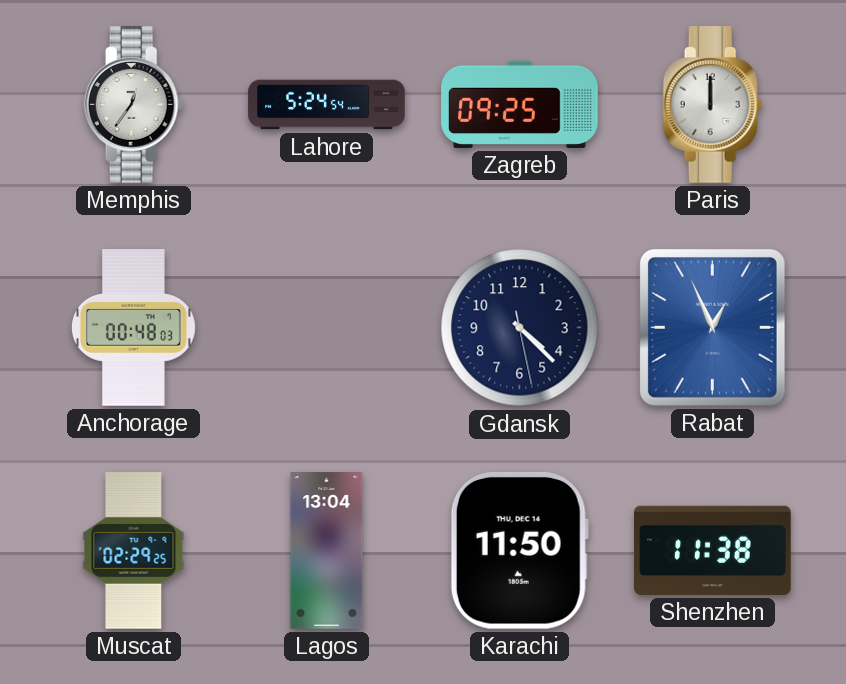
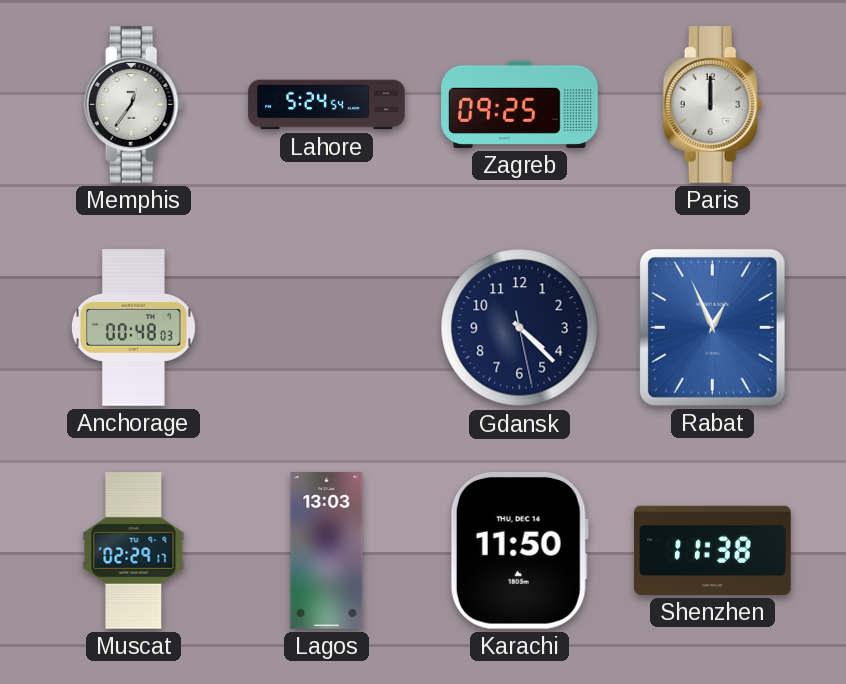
Muscat: 02:29:25 -> 02:29:17
Lagos: 13:04 -> 13:03
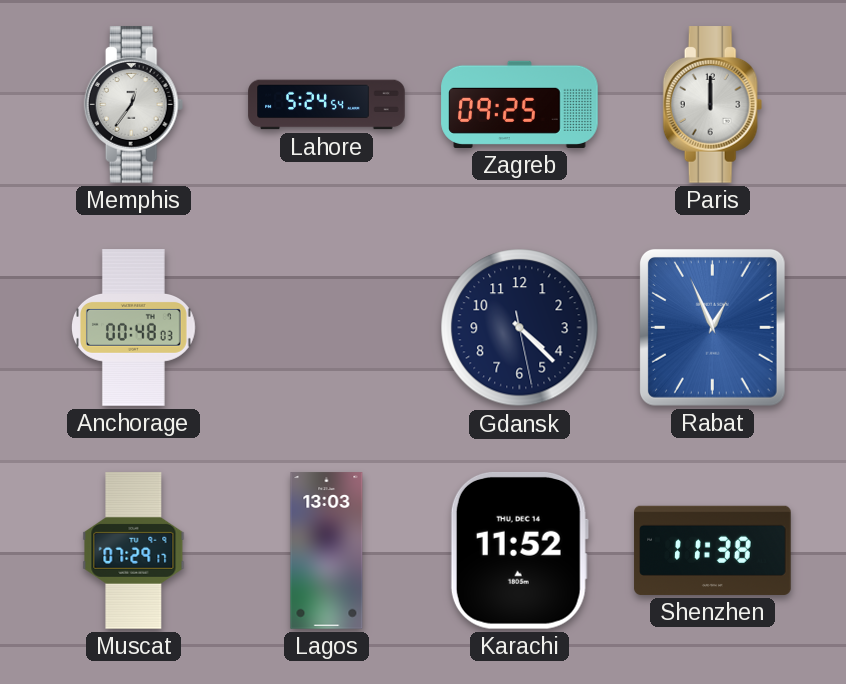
Muscat: 02:29 -> 07:29
Karachi: 11:50 -> 11:52
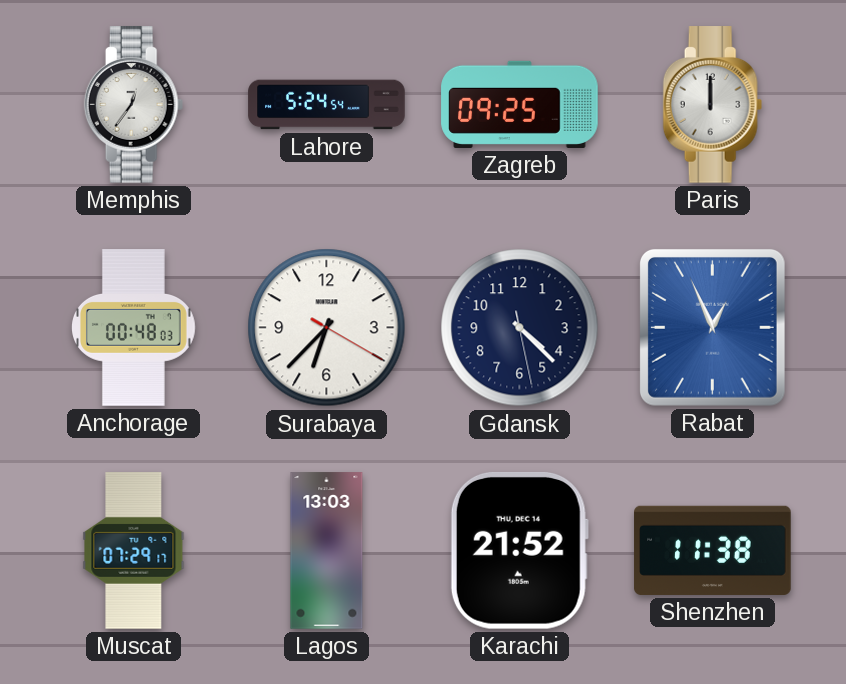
Surabaya: none -> 6:37
Karachi: 11:52 -> 21:52
